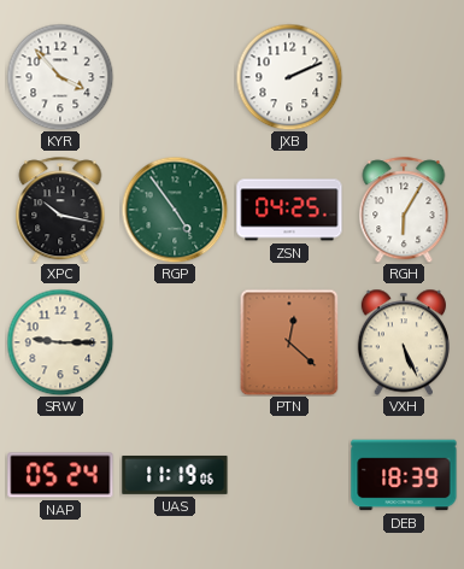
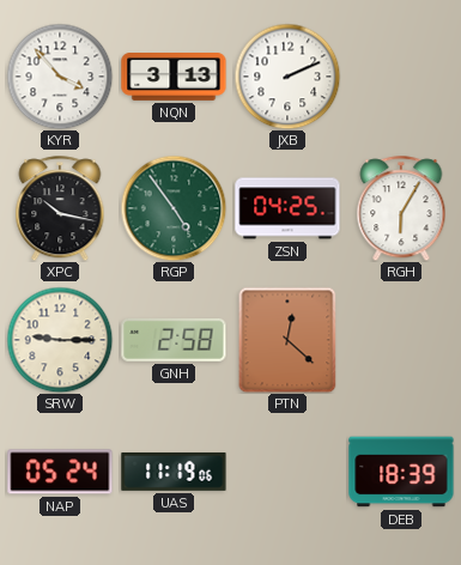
NQN: none -> 3:13
GNH: none -> 2:58
VXH: 5:26 -> none
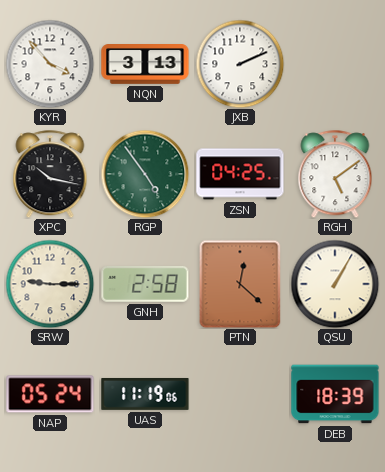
RGH: 6:05 -> 5:09
QSU: none -> 1:05
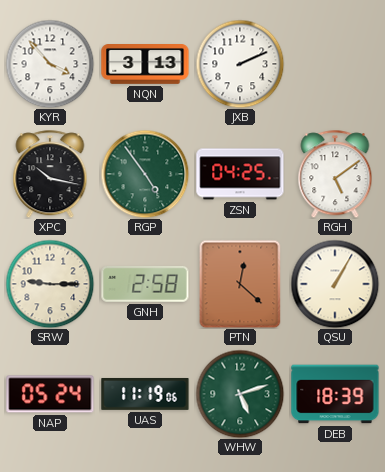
WHW: none -> 5:12
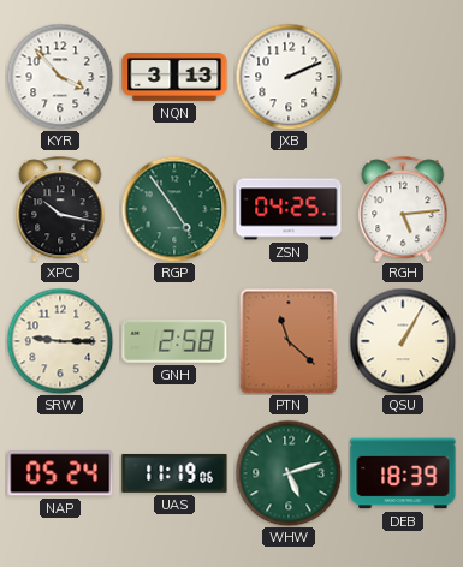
RGH: 5:09 -> 5:14
PTN: 12:22 -> 11:22
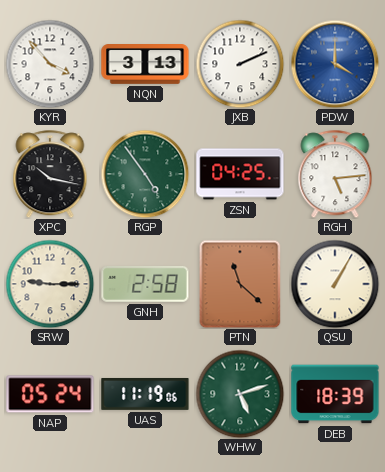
PDW: none -> 4:00
